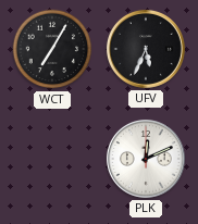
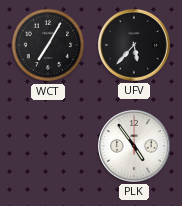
UFV: 5:34 -> 5:37
PLK: 12:11 -> 4:54
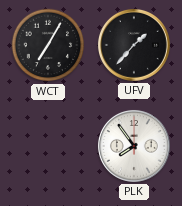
UFV: 5:37 -> 1:37
PLK: 4:54 -> 7:54
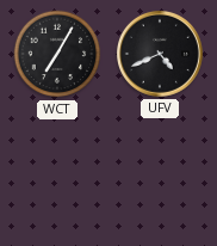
UFV: 1:37 -> 4:41
PLK: 7:54 -> none
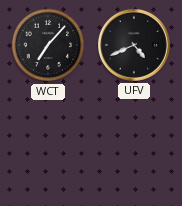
WCT: 7:05 -> 7:07
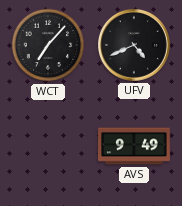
AVS: none -> 9:49
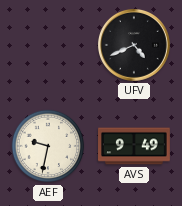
WCT: 7:07 -> none
AEF: none -> 9:32
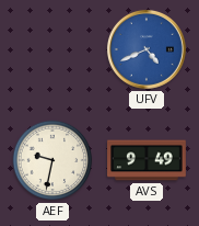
UFV dial: black -> blue
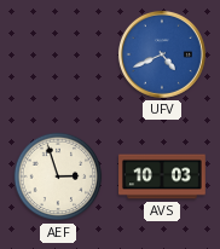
AEF: 9:32 -> 2:57
AVS: 9:49 -> 10:03
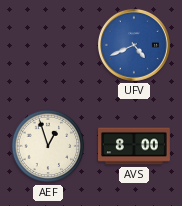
AEF: 2:57 -> 12:57
AVS: 10:03 -> 8:00
